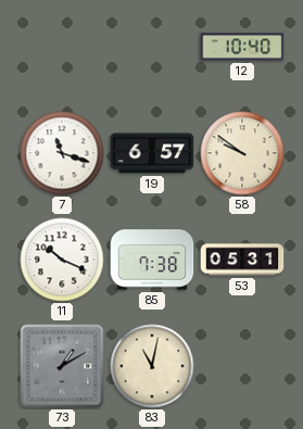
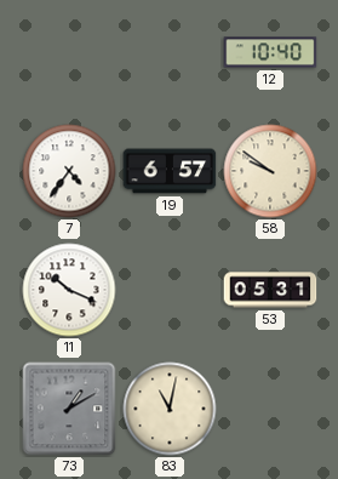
7: 11:18 -> 4:36
85: 7:38 -> none
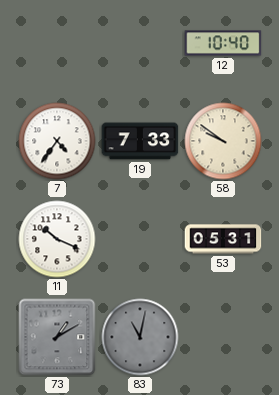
19: 6:57 -> 7:33
83 dial: cream -> grey
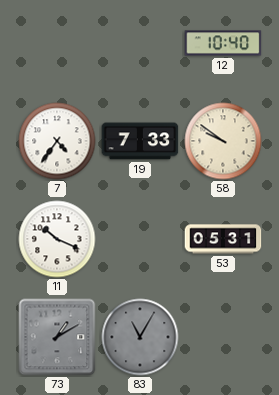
83: 11:02 -> 11:05
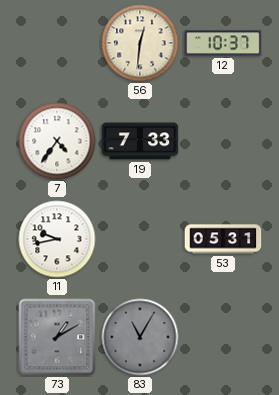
56: none -> 12:31
12: 10:40 -> 10:37
58: 9:51 -> none
11: 10:19 -> 9:43
